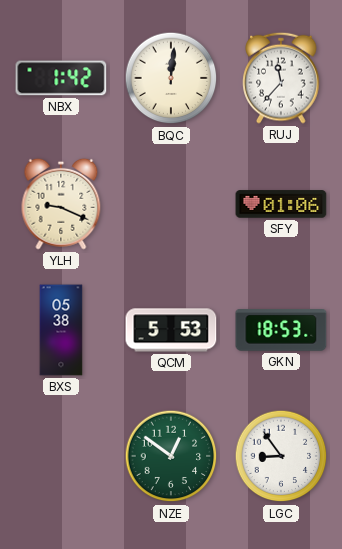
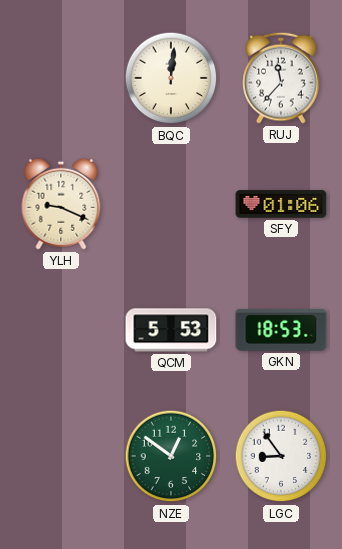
NBX: 1:42 -> none
BXS: 05:38 -> none
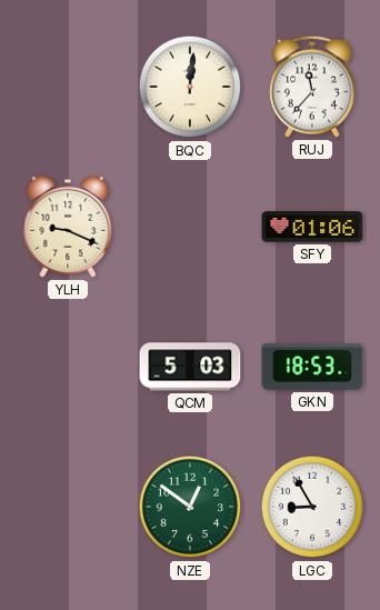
QCM: 5:53 -> 5:03
LGC: 8:54 -> 8:55
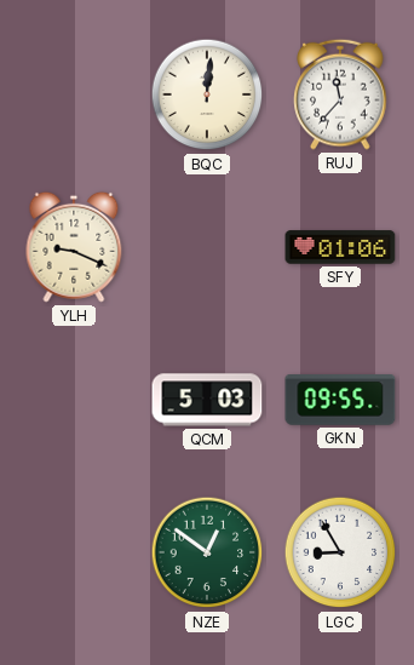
GKN: 18:53 -> 09:55
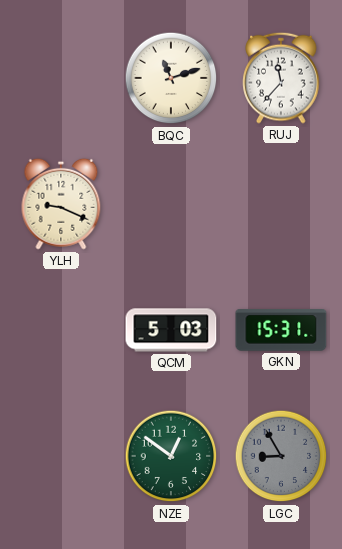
BQC: 12:01 -> 11:12
SFY: 01:06 -> none
GKN: 09:55 -> 15:31
LGC dial: white -> grey
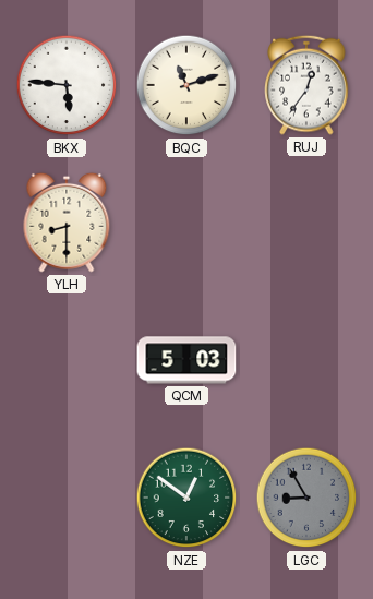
BKX: none -> 5:46
RUJ: 11:37 -> 12:36
YLH: 9:19 -> 8:30
GKN: 15:31 -> none
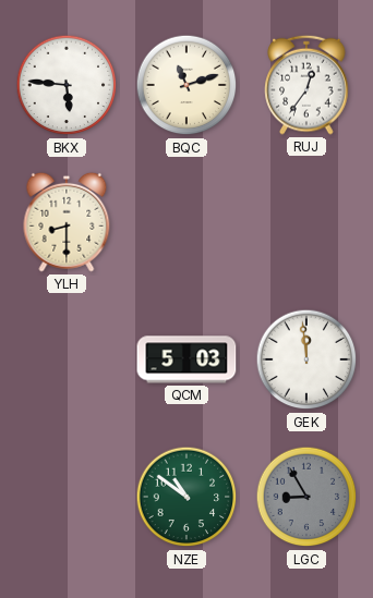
GEK: none -> 11:59
NZE: 12:51 -> 10:51
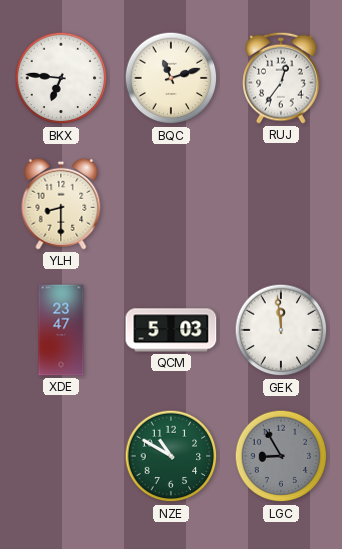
BKX: 5:46 -> 6:46
XDE: none -> 23:47
NZE: 10:51 -> 10:50
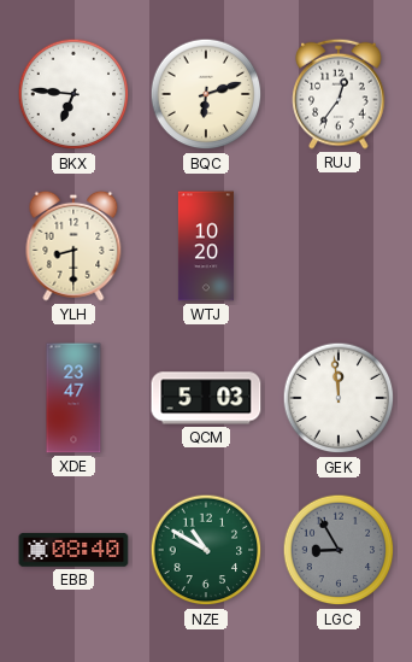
BQC: 11:12 -> 6:12
WTJ: none -> 10:20
EBB: none -> 08:40
